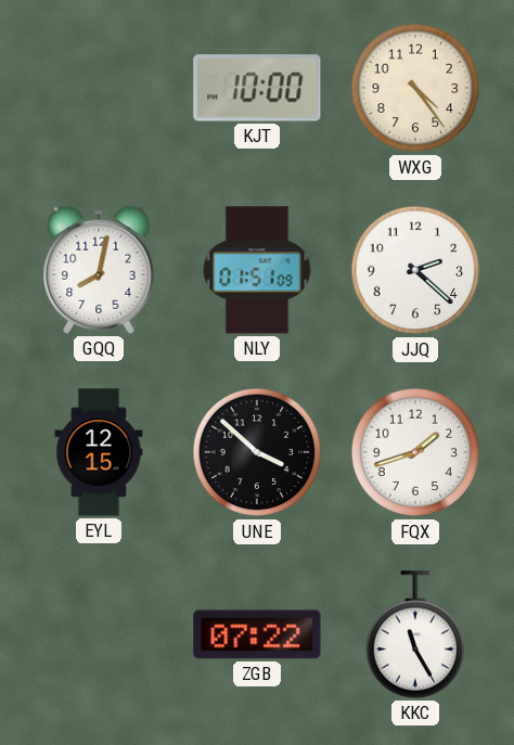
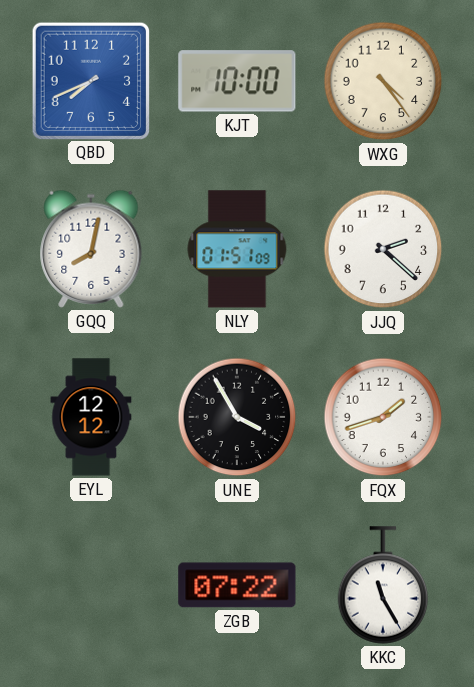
QBD: none -> 7:41
EYL: 12:15 -> 12:12
UNE: 3:52 -> 3:55
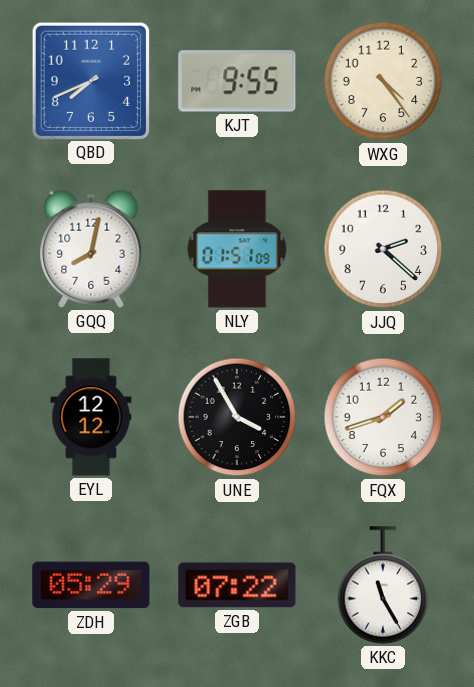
KJT: 10:00 -> 9:55
ZDH: none -> 05:29
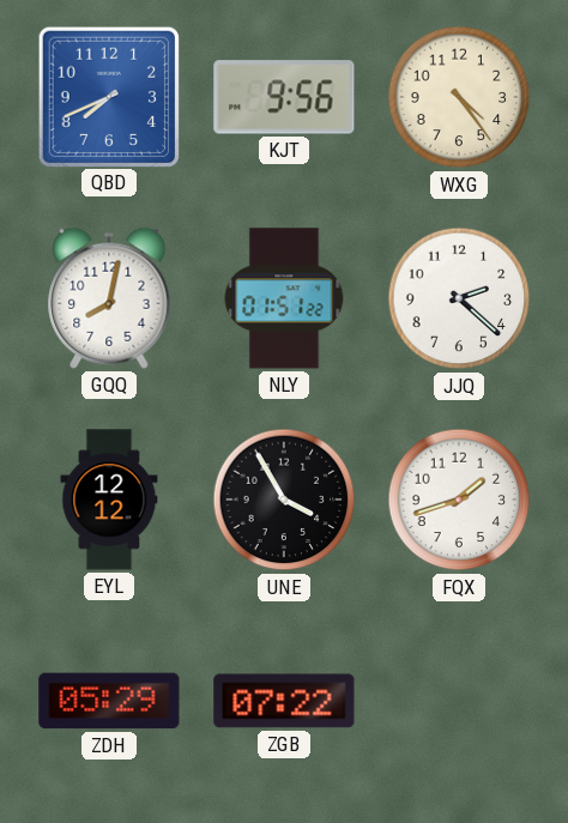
KJT: 9:55 -> 9:56
NLY: 01:51:09 -> 01:51:22
KKC: 11:25 -> none
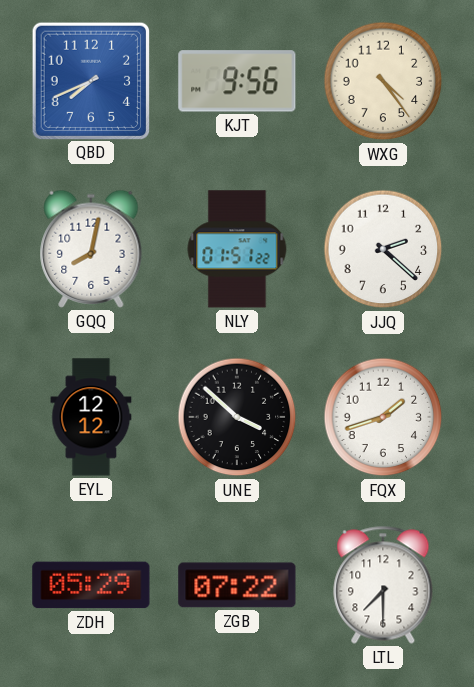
UNE: 3:55 -> 3:52
LTL: none -> 7:30
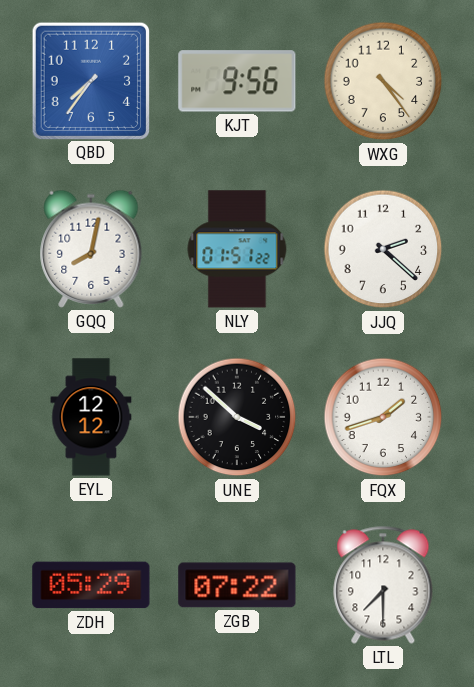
QBD: 7:41 -> 7:36
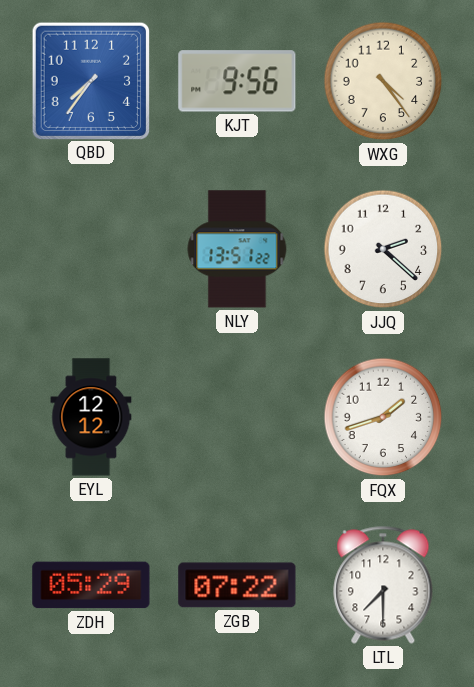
GQQ: 8:02 -> none
NLY: 01:51 -> 13:51
UNE: 3:52 -> none
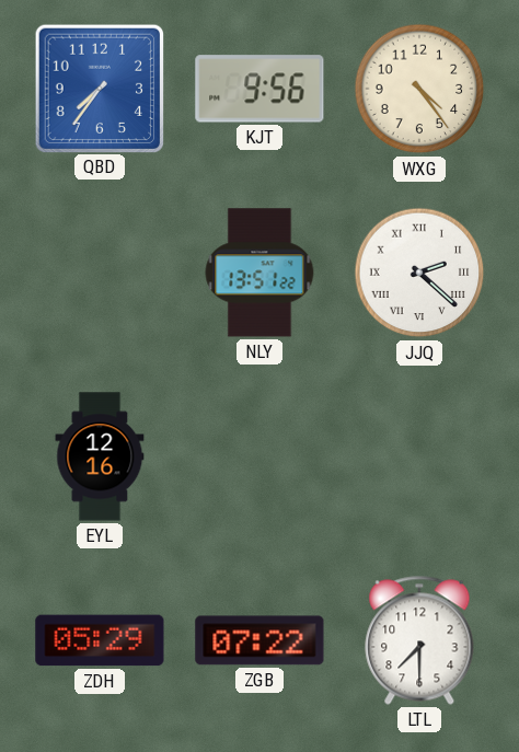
JJQ numerals: Arabic -> Roman
EYL: 12:12 -> 12:16
FQX: 1:42 -> none
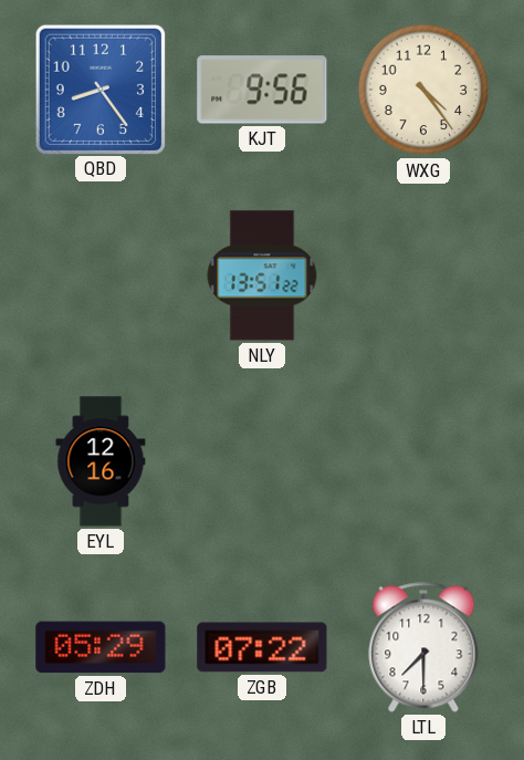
QBD: 7:36 -> 8:24
JJQ: 2:22 -> none
